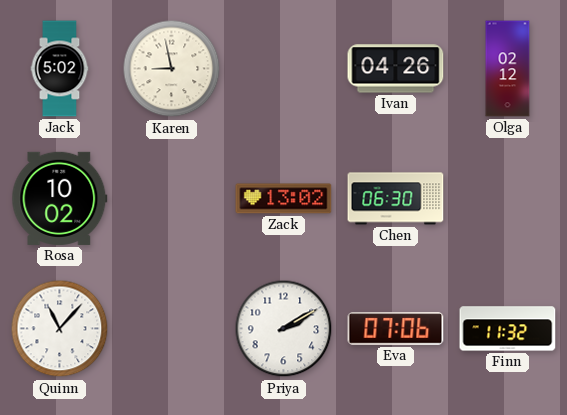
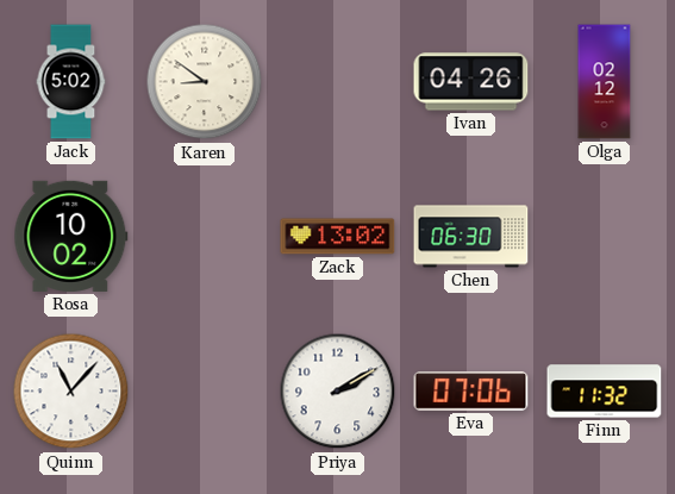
Karen: 8:58 -> 8:51
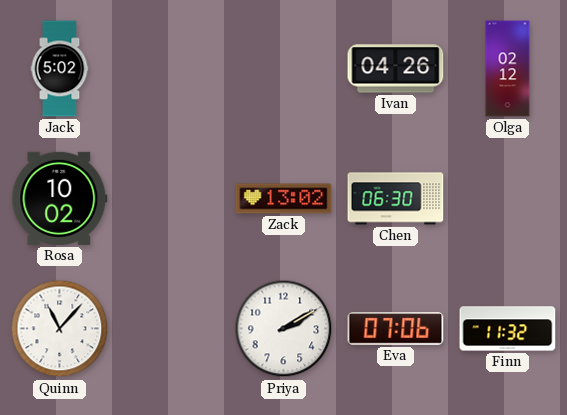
Karen: 8:51 -> none
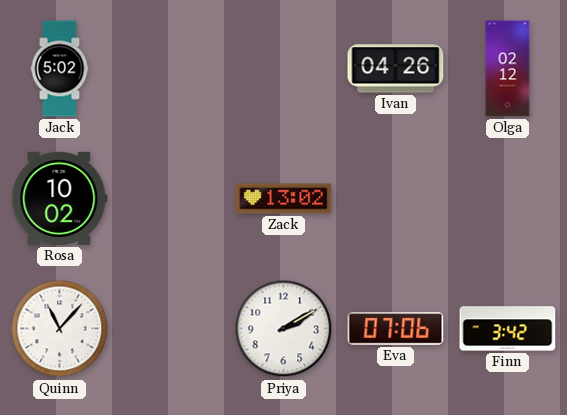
Chen: 06:30 -> none
Finn: 11:32 -> 3:42
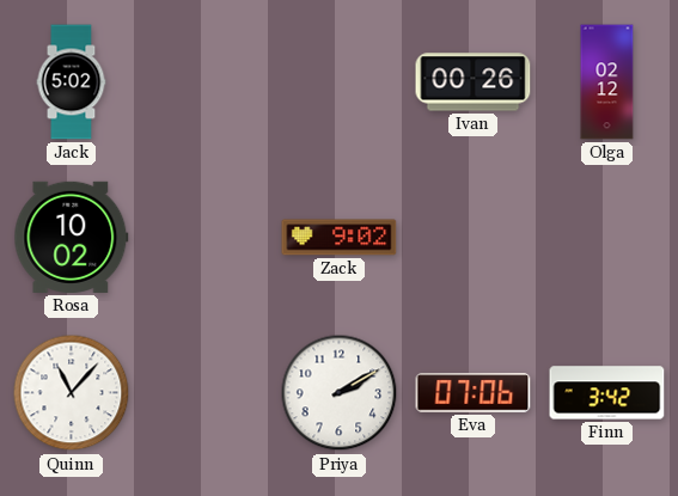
Ivan: 04:26 -> 00:26
Zack: 13:02 -> 9:02
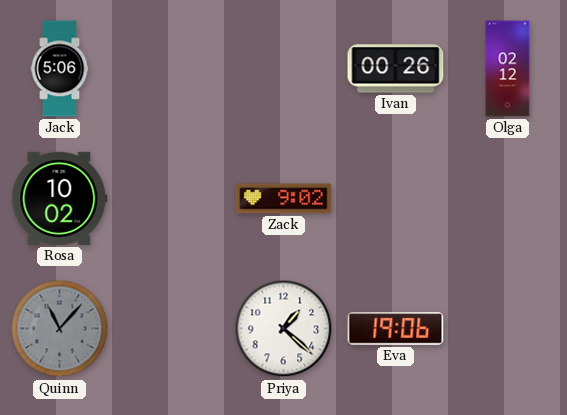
Jack: 5:02 -> 5:06
Quinn dial: white -> grey
Priya: 2:10 -> 1:22
Eva: 07:06 -> 19:06
Finn: 3:42 -> none
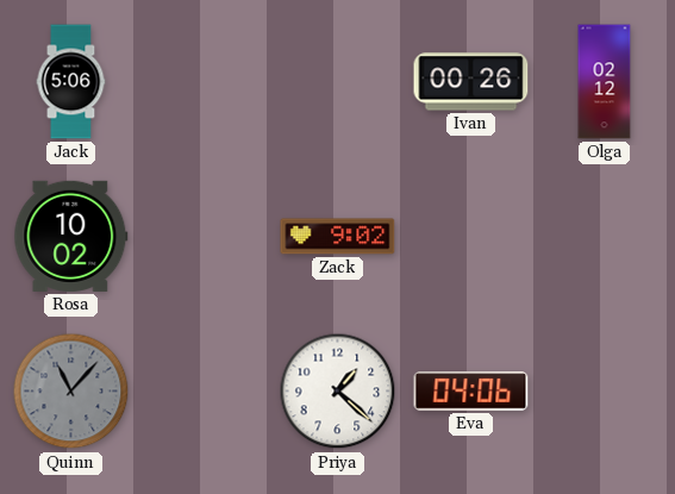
Eva: 19:06 -> 04:06
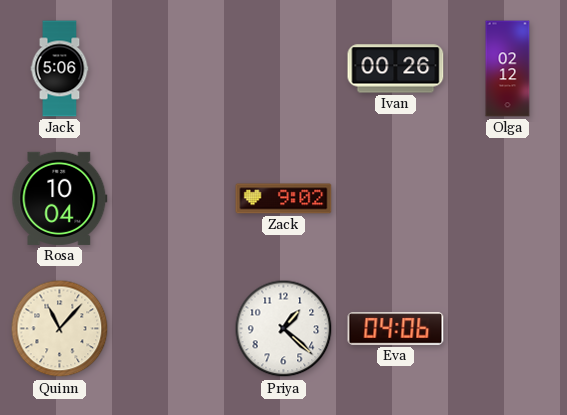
Rosa: 10:02 -> 10:04
Quinn dial: grey -> cream
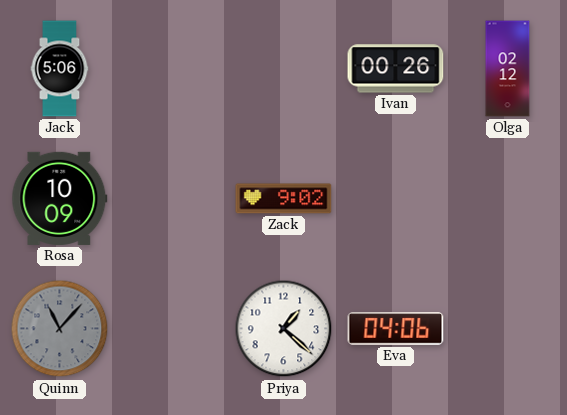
Rosa: 10:04 -> 10:09
Quinn dial: cream -> grey
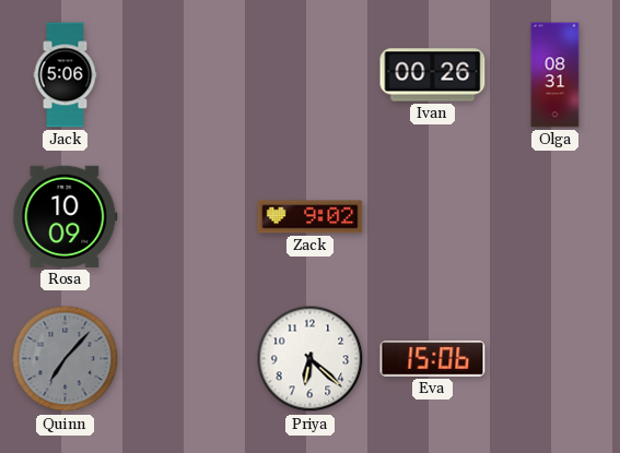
Olga: 02:12 -> 08:31
Quinn: 11:07 -> 7:07
Priya: 1:22 -> 6:22
Eva: 04:06 -> 15:06
